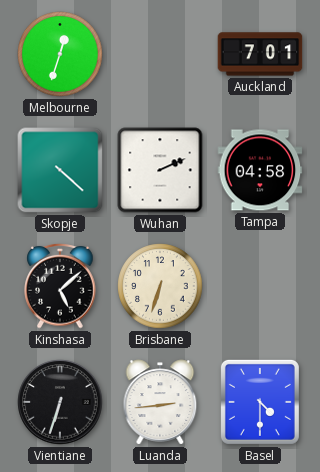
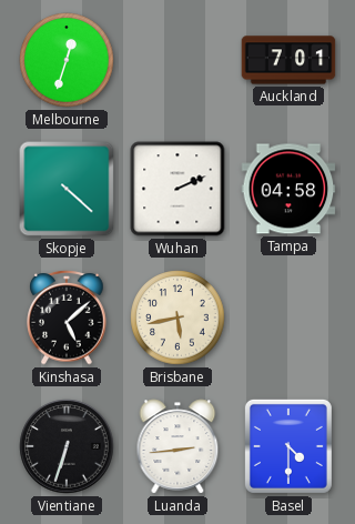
Brisbane: 6:33 -> 5:43
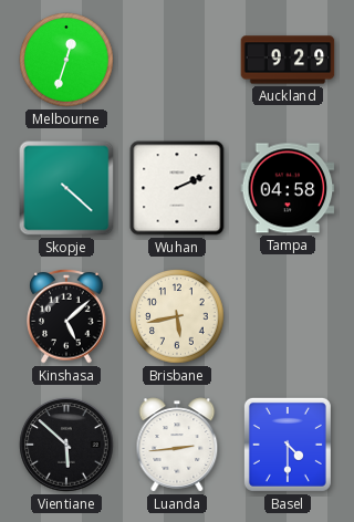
Auckland: 7:01 -> 9:29
Vientiane: 6:33 -> 5:52
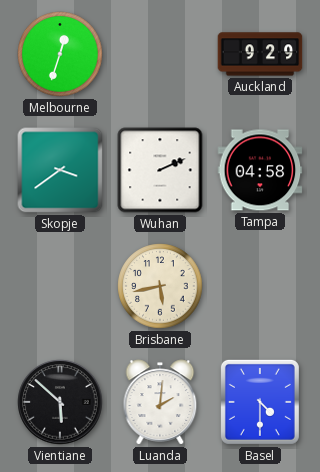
Skopje: 4:22 -> 3:39
Kinshasa: 5:08 -> none
Luanda: 2:44 -> 2:01
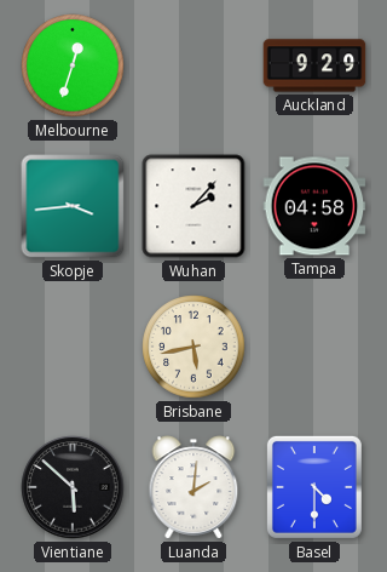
Skopje: 3:39 -> 3:44
Wuhan: 2:11 -> 2:07
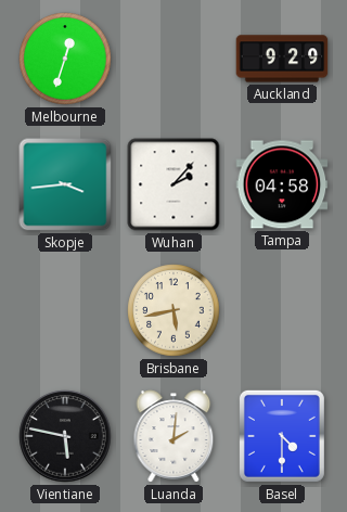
Vientiane: 5:52 -> 5:47
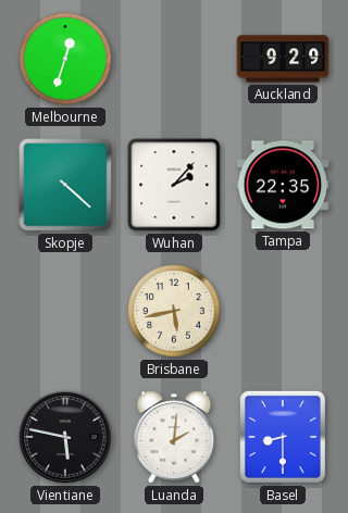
Skopje: 3:44 -> 4:22
Tampa: 04:58 -> 22:35
Basel: 4:30 -> 8:30
